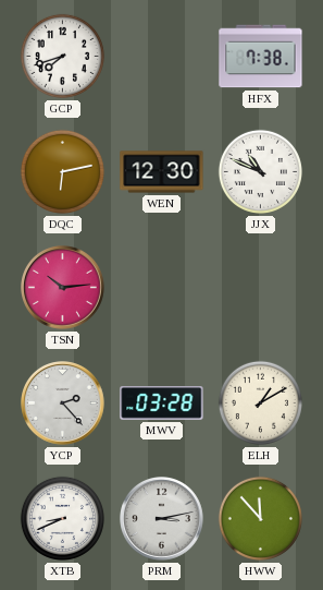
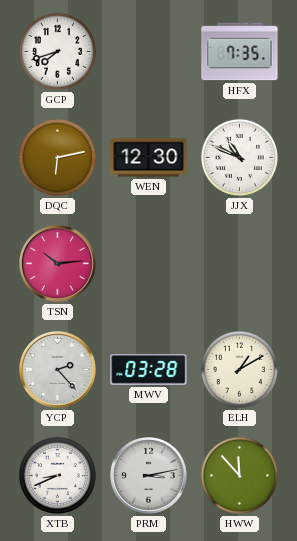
HFX: 7:38 -> 7:35
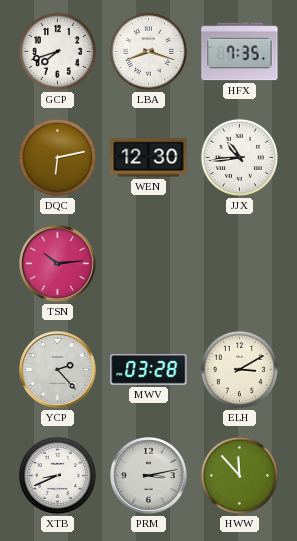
LBA: none -> 8:18
JJX: 10:49 -> 10:44
ELH: 1:10 -> 3:10
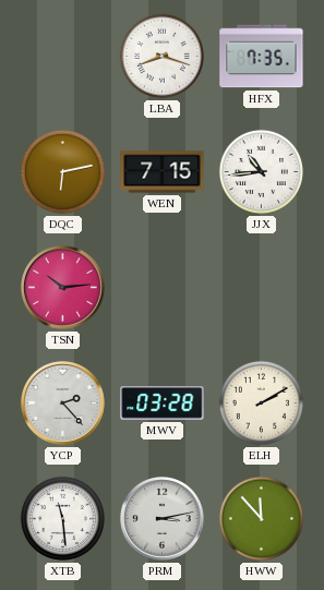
GCP: 7:42 -> none
WEN: 12:30 -> 7:15
ELH: 3:10 -> 2:10
XTB: 8:41 -> 11:29
